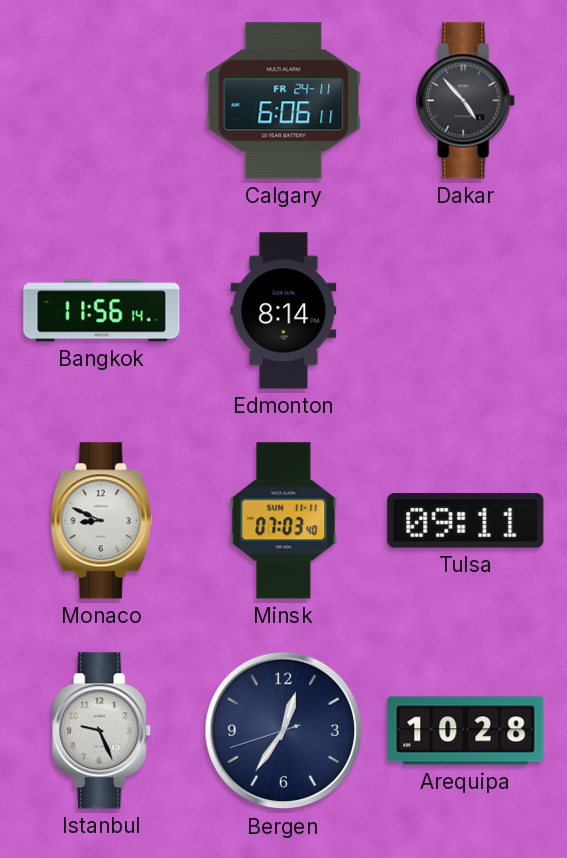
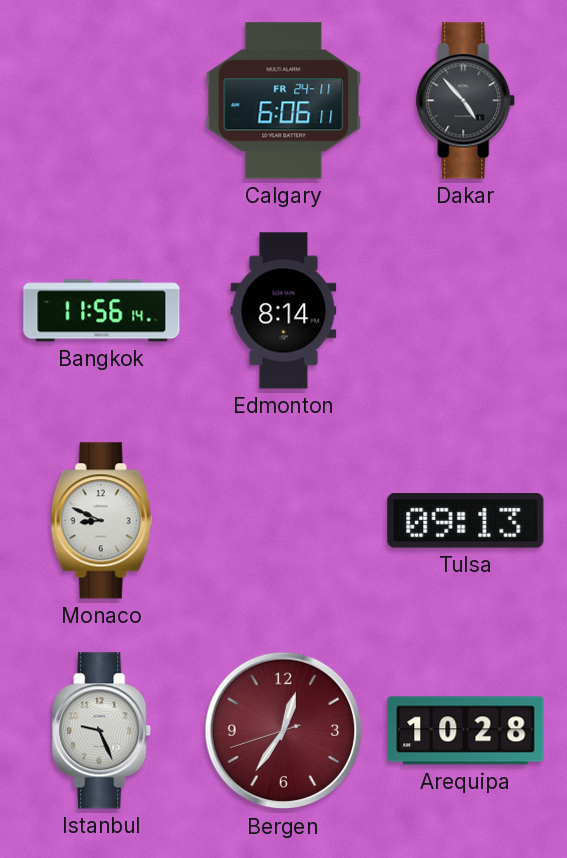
Minsk: 07:03 -> none
Tulsa: 09:11 -> 09:13
Bergen dial: navy -> burgundy
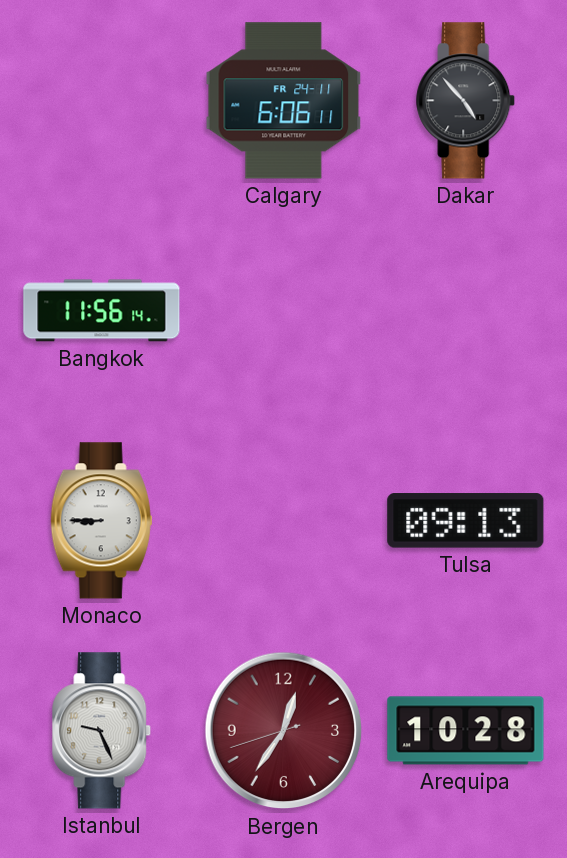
Edmonton: 8:14 -> none
Monaco: 8:49 -> 8:45
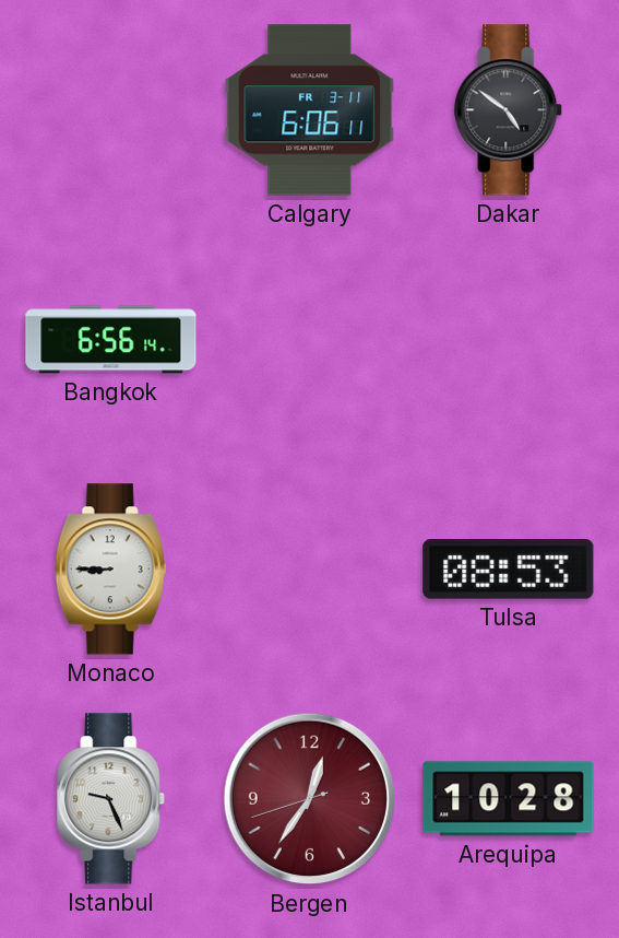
Calgary date: FR 24-11 -> FR 3-11
Dakar: 4:53 -> 4:51
Bangkok: 11:56 -> 6:56
Tulsa: 09:13 -> 08:53
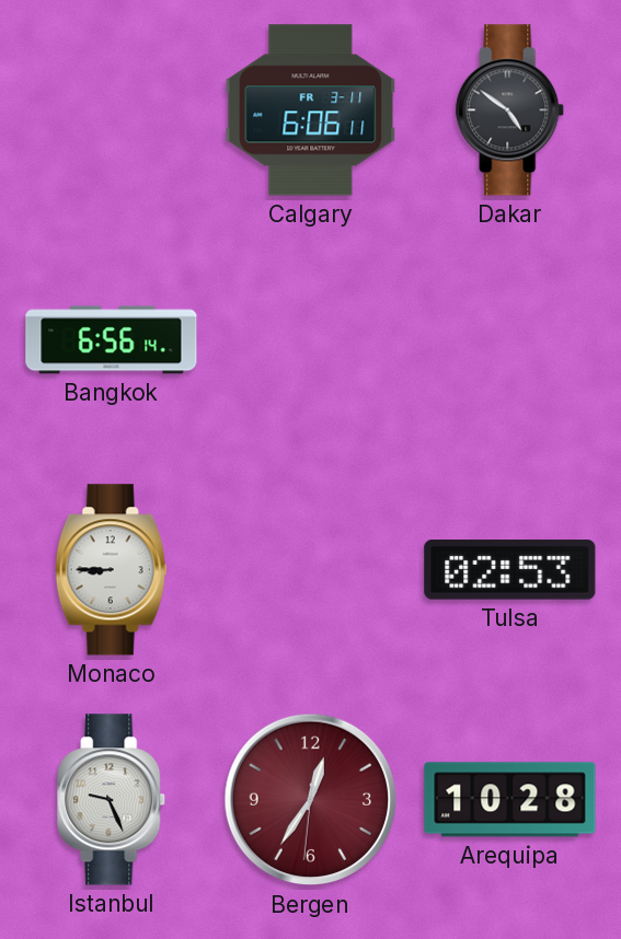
Tulsa: 08:53 -> 02:53
Bergen: 12:35:42 -> 12:35:31
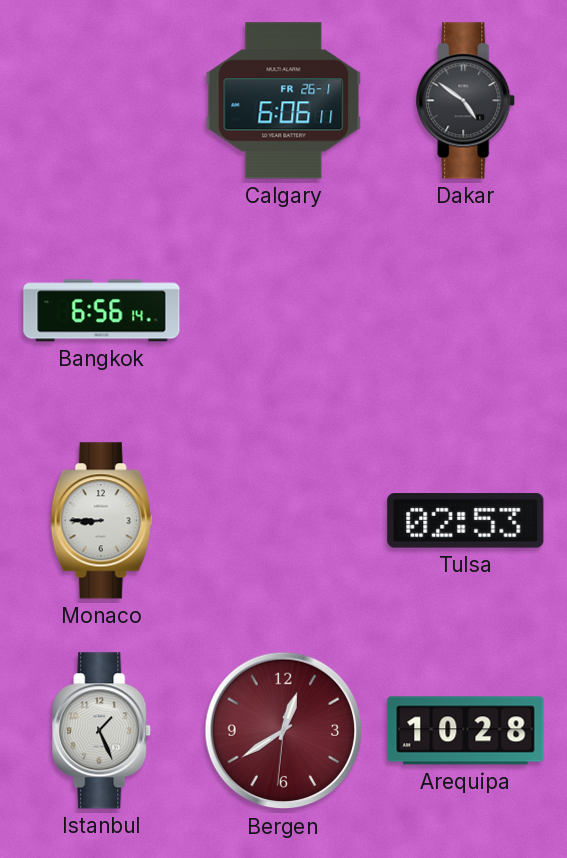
Calgary date: FR 3-11 -> FR 26-1
Istanbul: 9:26 -> 1:26
Bergen: 12:35 -> 12:39
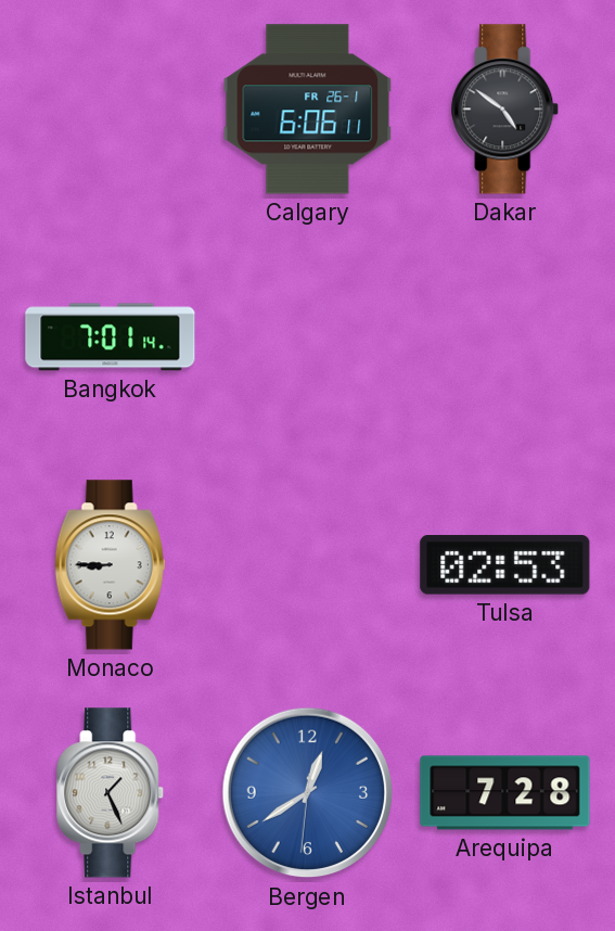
Bangkok: 6:56 -> 7:01
Bergen dial: burgundy -> blue
Arequipa: 10:28 -> 7:28
